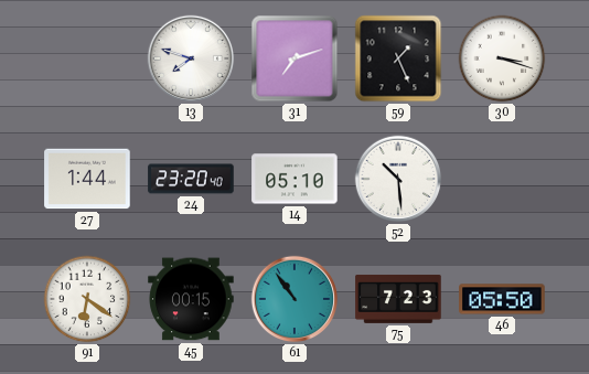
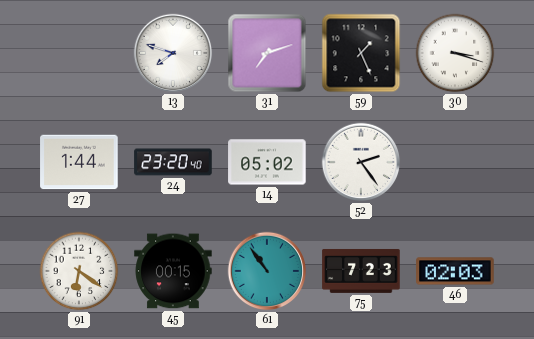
14: 05:10 -> 05:02
52: 10:29 -> 2:24
46: 05:50 -> 02:03
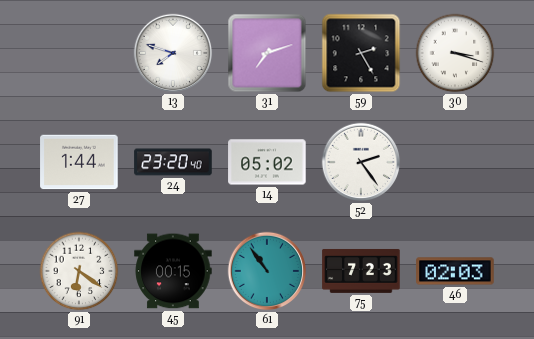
59: 1:26 -> 2:25
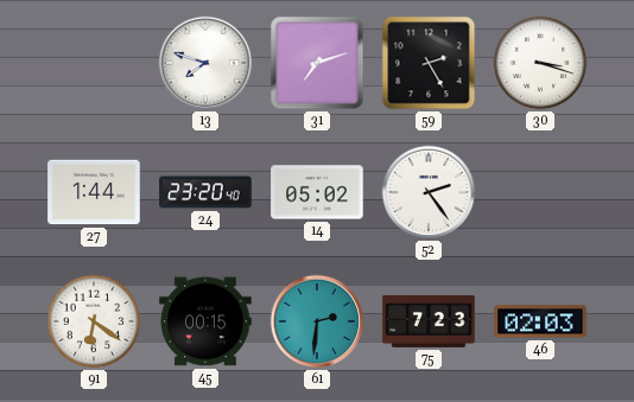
61: 10:54 -> 2:31
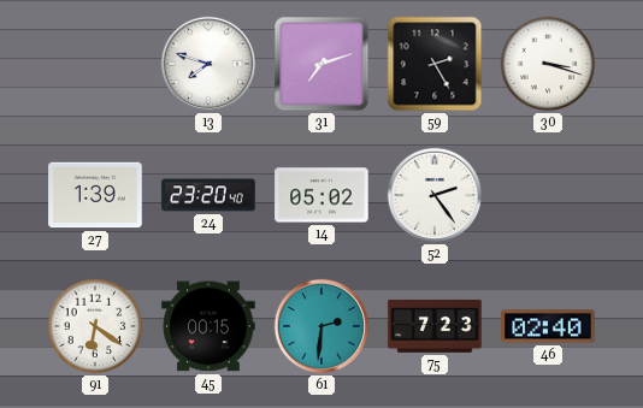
27: 1:44 -> 1:39
46: 02:03 -> 02:40
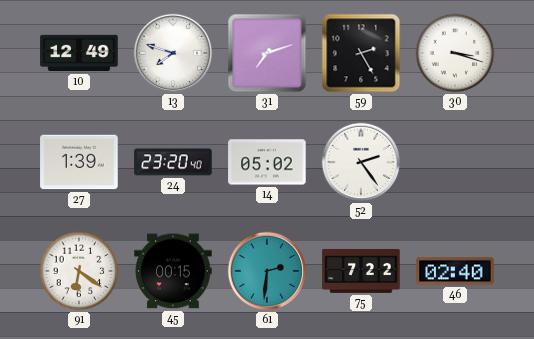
10: none -> 12:49
75: 7:23 -> 7:22
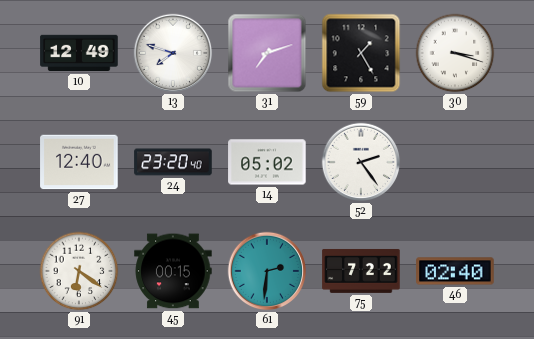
59: 2:25 -> 1:25
27: 1:39 -> 12:40
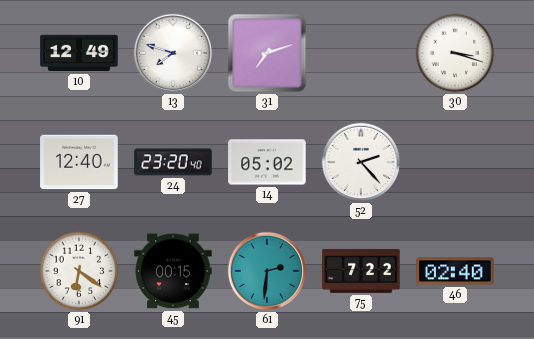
59: 1:25 -> none
52: 2:24 -> 2:23
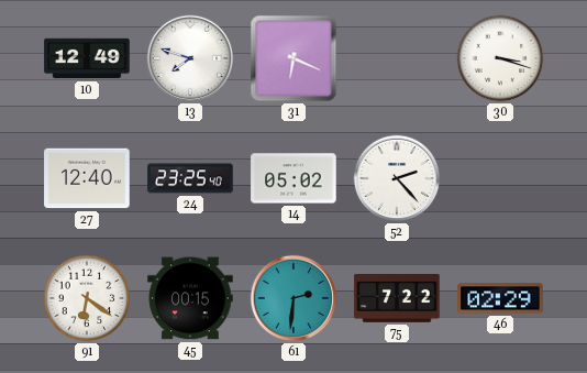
31: 7:12 -> 6:19
24: 23:20 -> 23:25
46: 02:40 -> 02:29
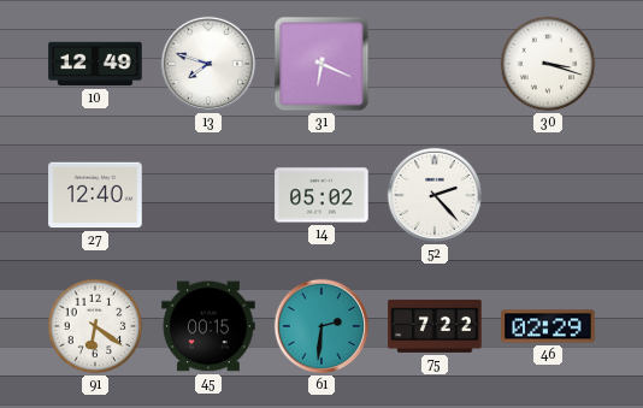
24: 23:25 -> none
